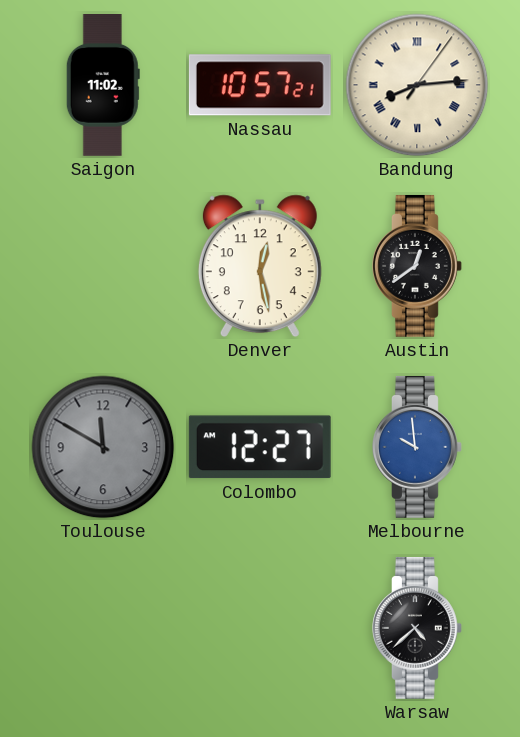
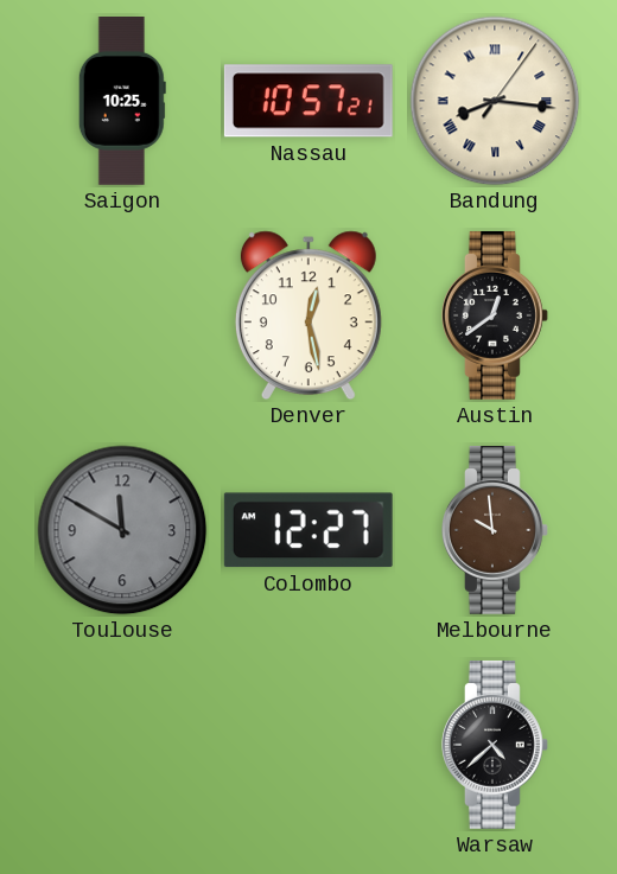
Saigon: 11:02 -> 10:25
Bandung: 8:14 -> 8:16
Melbourne dial: blue -> brown
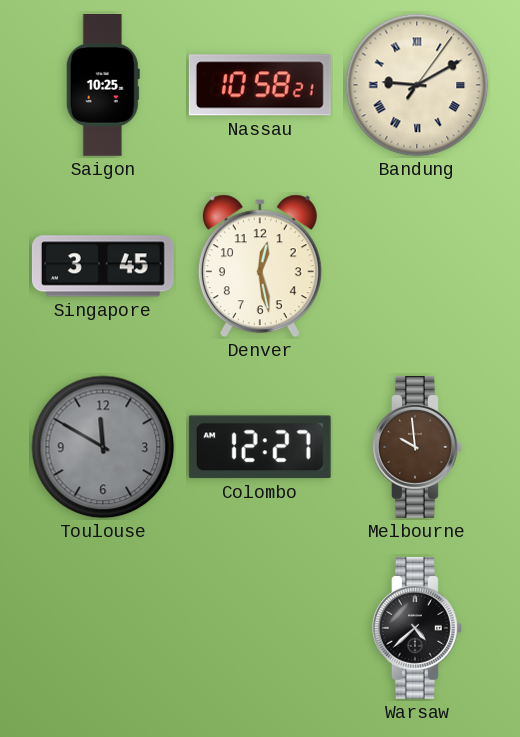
Nassau: 10:57 -> 10:58
Bandung: 8:16 -> 9:10
Singapore: none -> 3:45
Austin: 12:39 -> none
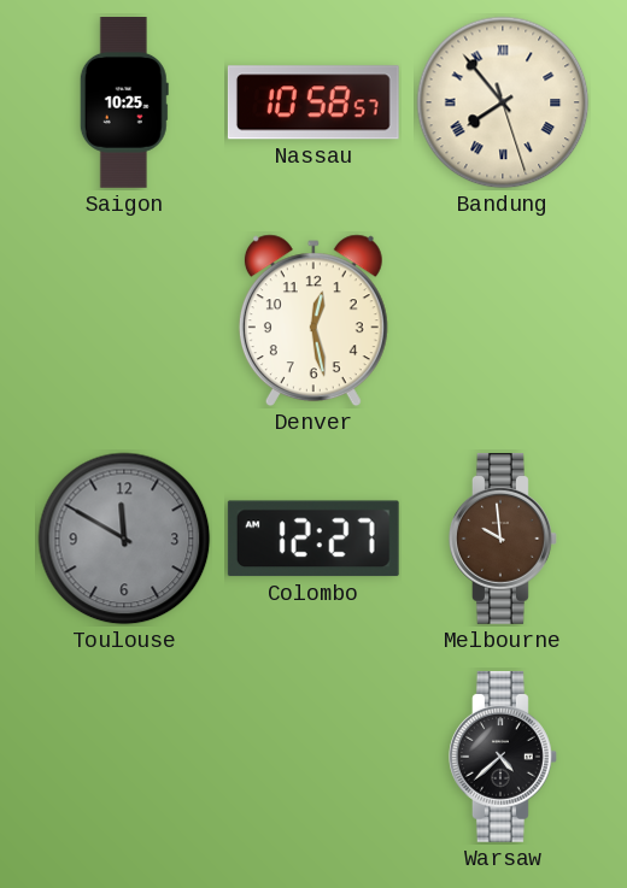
Nassau: 10:58:21 -> 10:58:57
Bandung: 9:10 -> 7:53
Singapore: 3:45 -> none
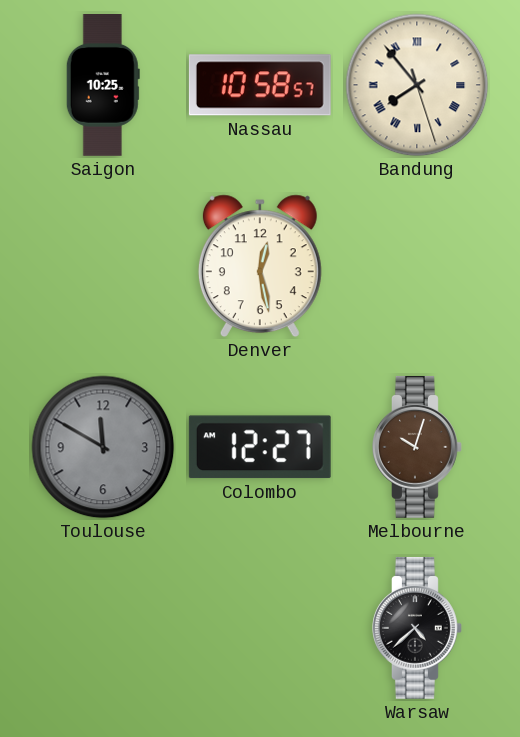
Melbourne: 9:59 -> 10:03
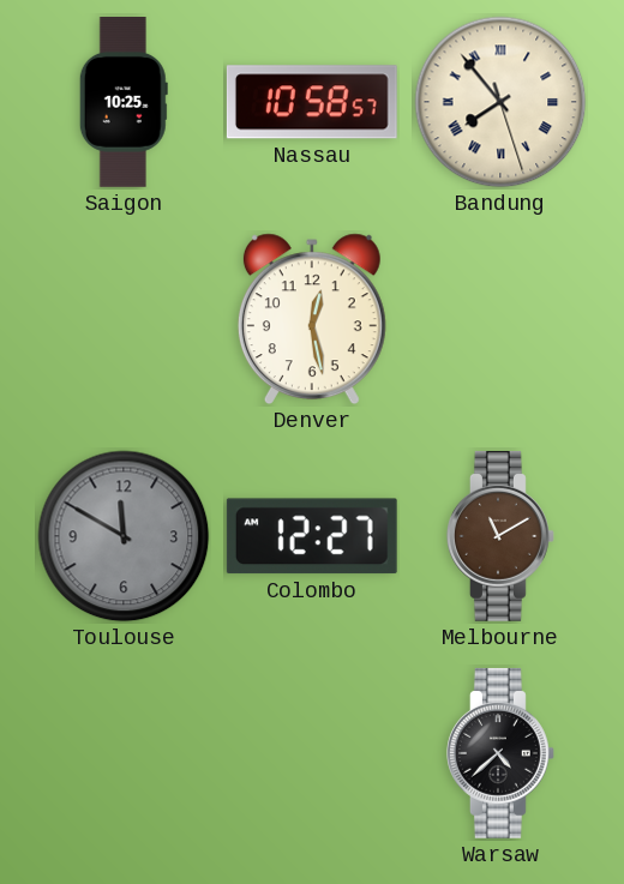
Melbourne: 10:03 -> 11:10
